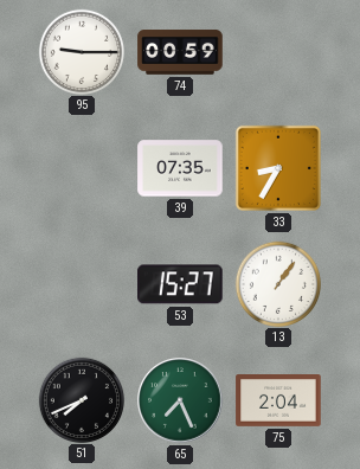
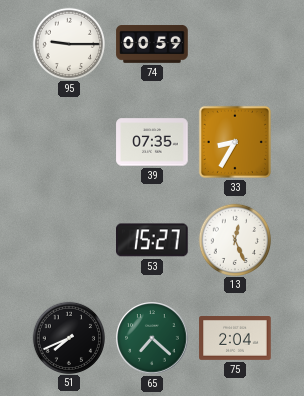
13: 1:06 -> 12:26
65: 7:26 -> 7:22
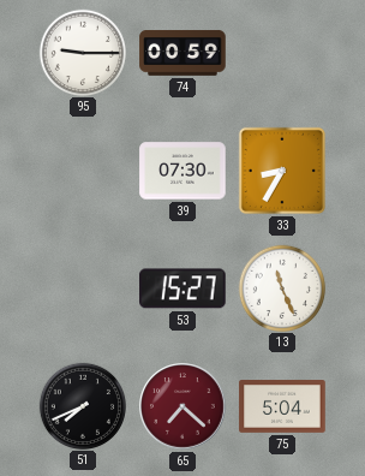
39: 07:35 -> 07:30
13: 12:26 -> 11:26
65 dial: green -> burgundy
75: 2:04 -> 5:04
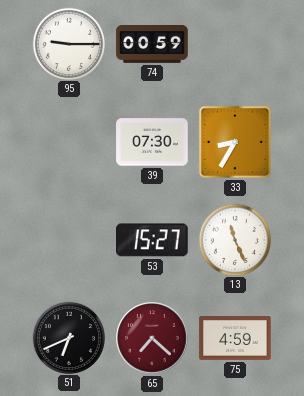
51: 7:41 -> 6:41
75: 5:04 -> 4:59
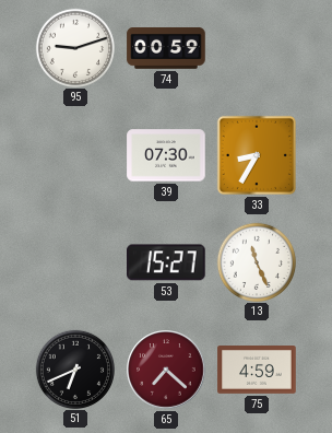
95: 9:15 -> 9:12
